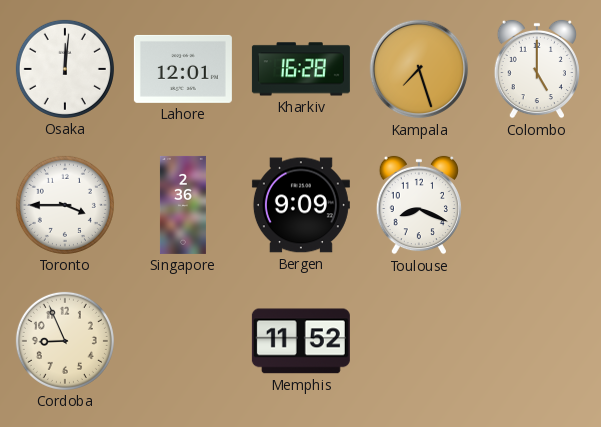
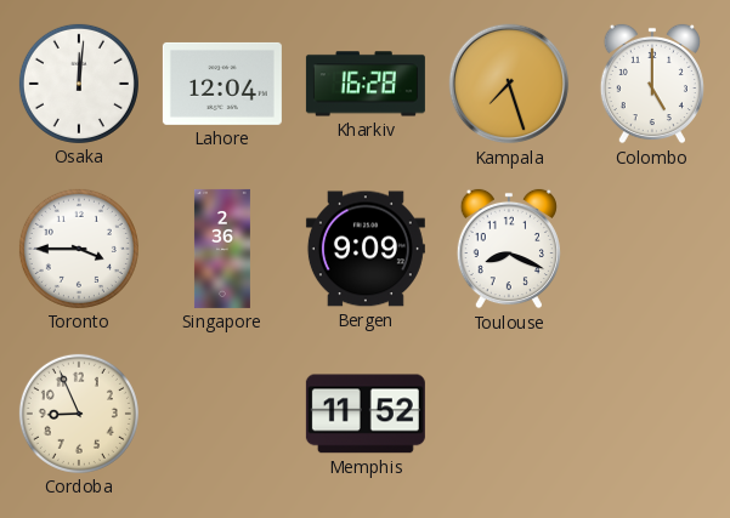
Lahore: 12:01 -> 12:04
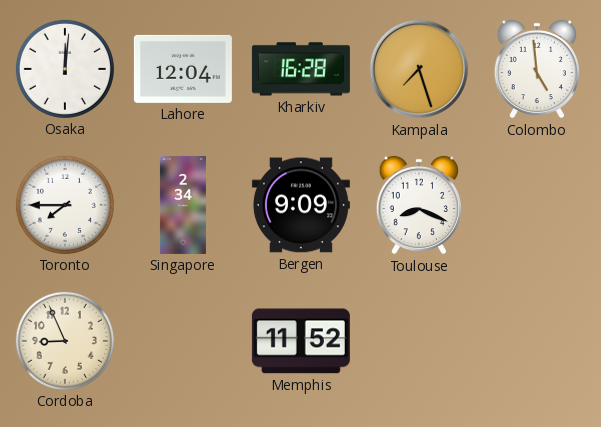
Colombo: 5:00 -> 4:59
Toronto: 3:45 -> 7:45
Singapore: 2:36 -> 2:34
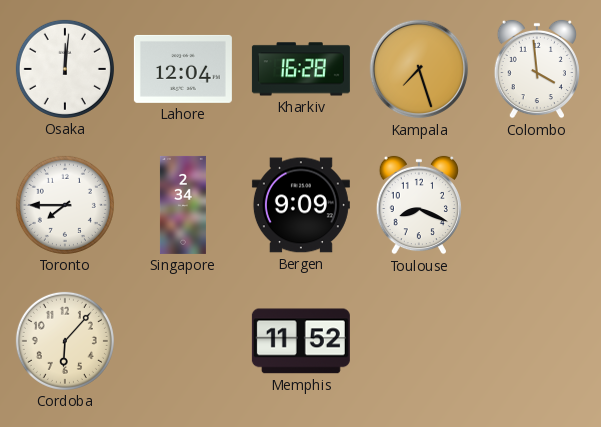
Colombo: 4:59 -> 3:59
Cordoba: 8:56 -> 6:07
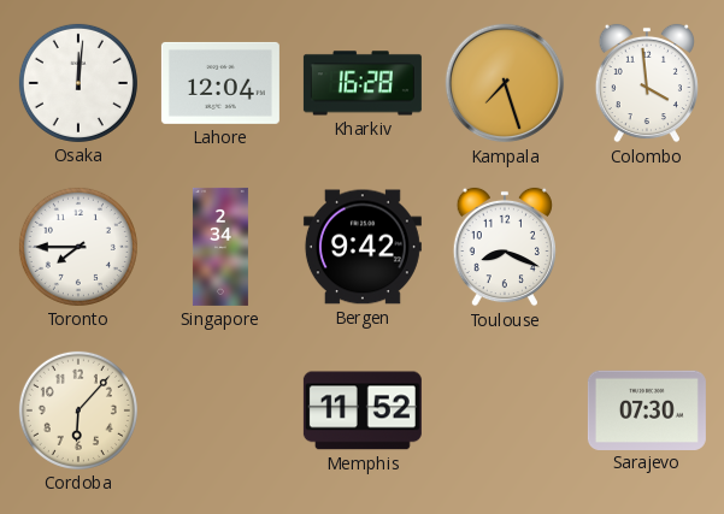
Bergen: 9:09 -> 9:42
Sarajevo: none -> 07:30
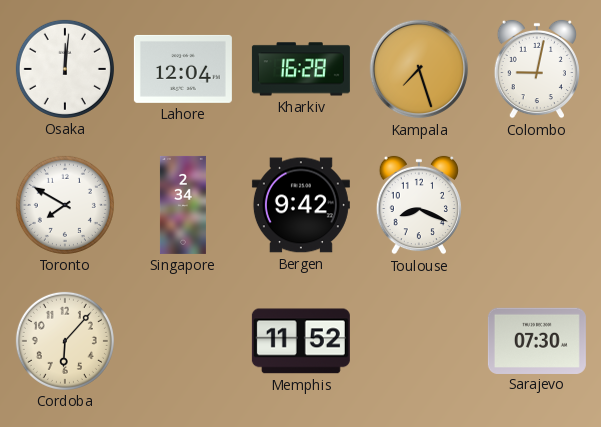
Colombo: 3:59 -> 9:02
Toronto: 7:45 -> 7:50
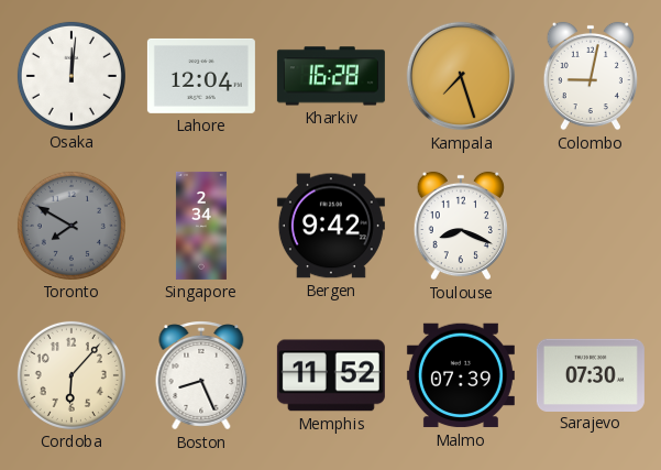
Toronto dial: white -> grey
Boston: none -> 8:26
Malmo: none -> 07:39
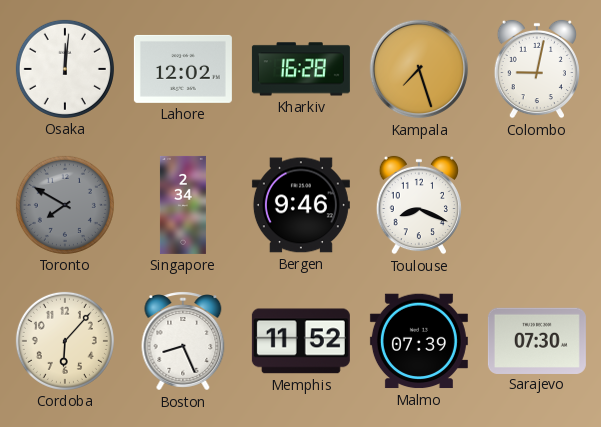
Lahore: 12:04 -> 12:02
Bergen: 9:42 -> 9:46
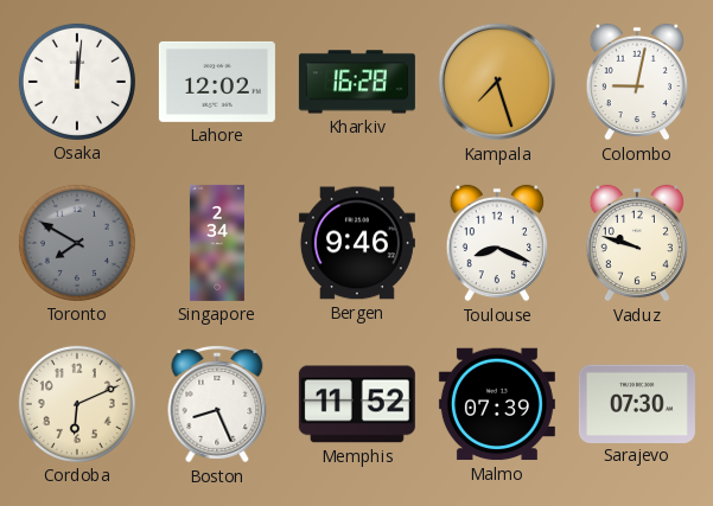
Vaduz: none -> 9:48
Cordoba: 6:07 -> 6:11
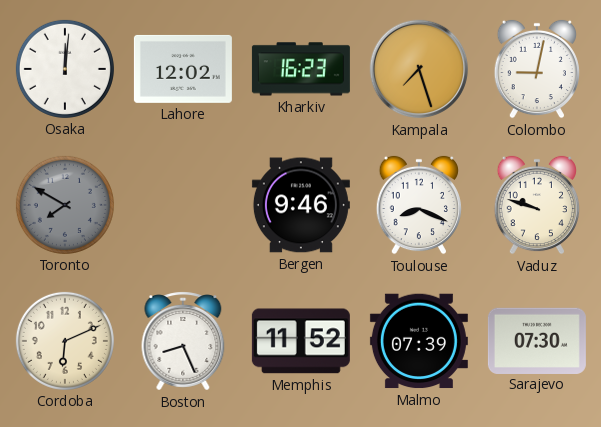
Kharkiv: 16:28 -> 16:23
Singapore: 2:34 -> none
